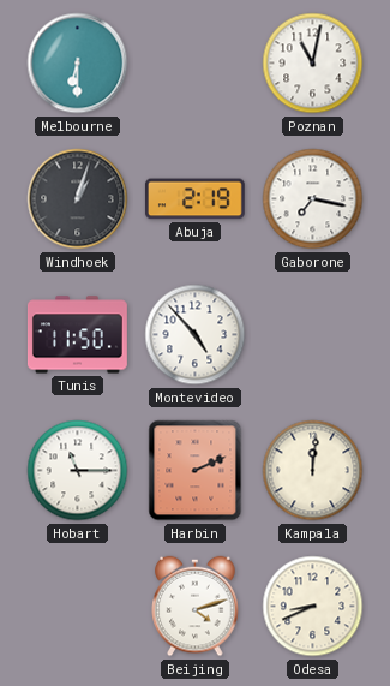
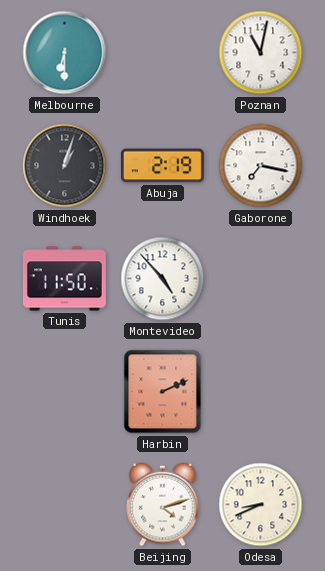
Hobart: 11:15 -> none
Kampala: 12:01 -> none
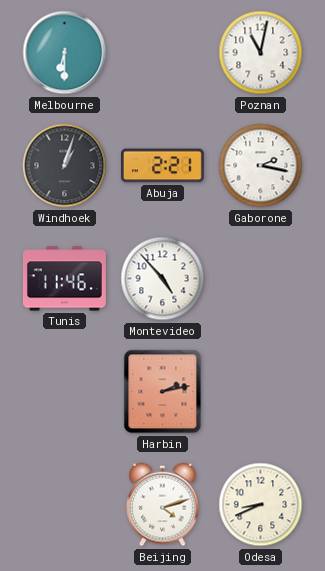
Abuja: 2:19 -> 2:21
Gaborone: 7:17 -> 2:17
Tunis: 11:50 -> 11:46
Harbin: 2:11 -> 2:13
